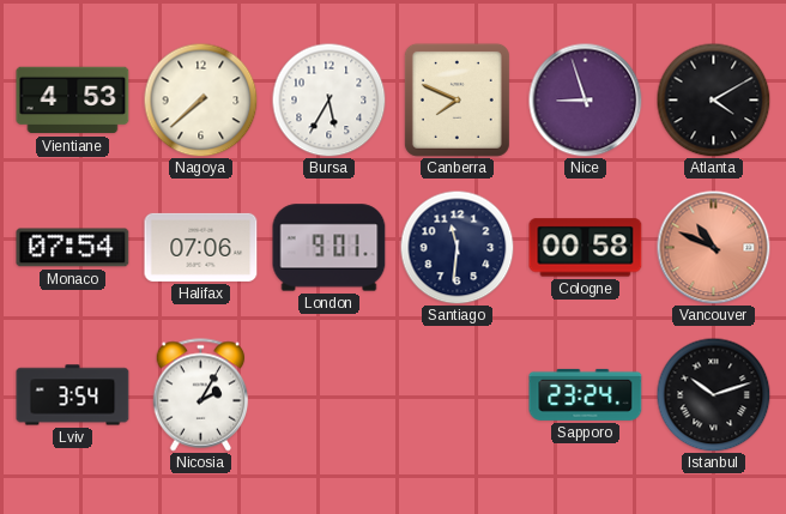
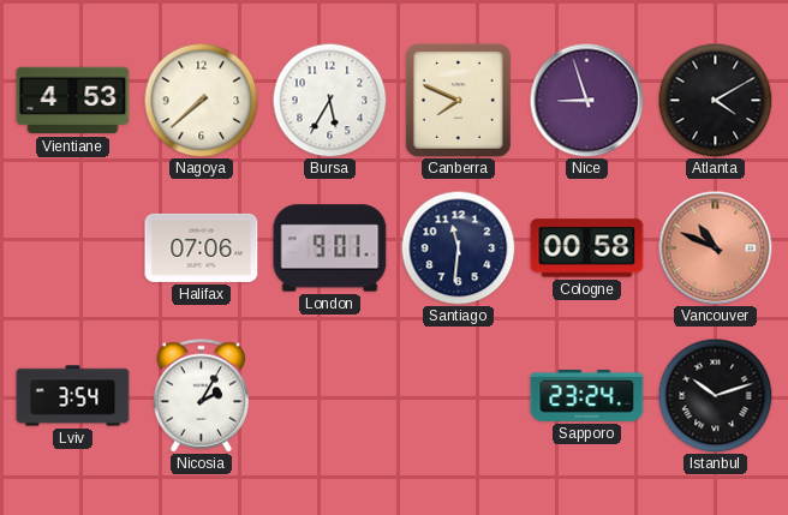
Monaco: 07:54 -> none
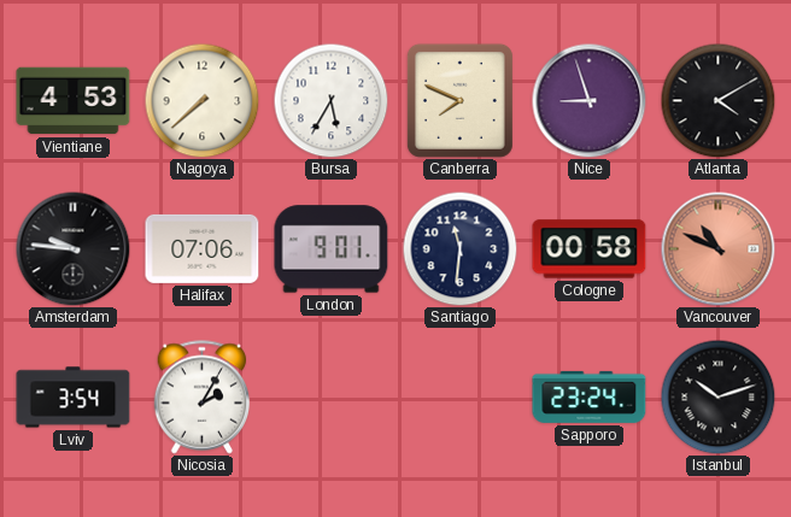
Amsterdam: none -> 9:46
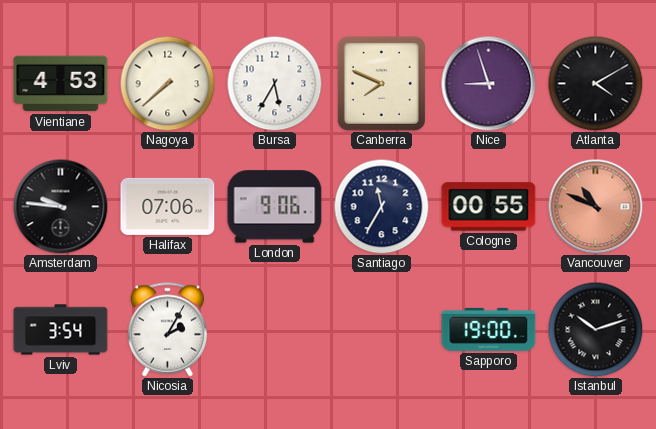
London: 9:01 -> 9:06
Santiago: 11:31 -> 11:35
Cologne: 00:58 -> 00:55
Sapporo: 23:24 -> 19:00
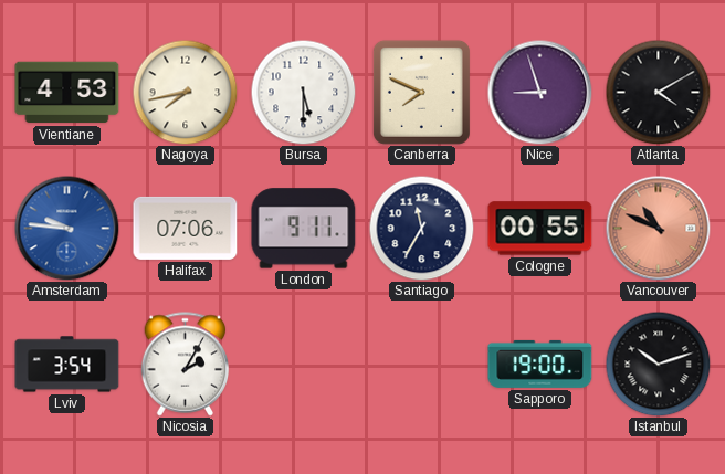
Nagoya: 7:38 -> 7:43
Bursa: 5:35 -> 5:30
Amsterdam dial: black -> blue
London: 9:06 -> 9:11
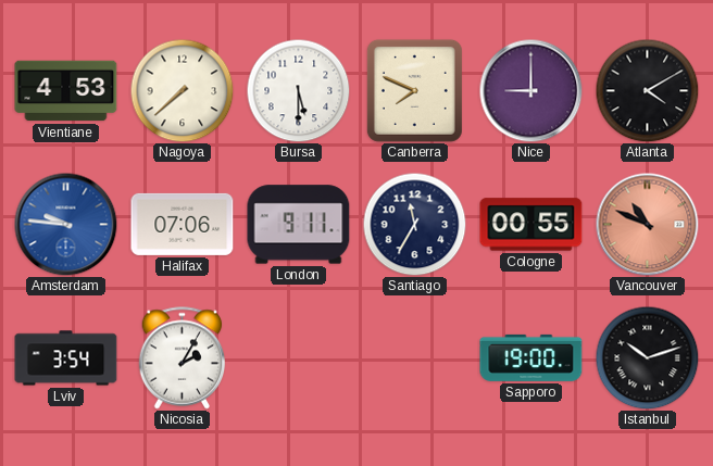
Nagoya: 7:43 -> 7:38
Nice: 8:57 -> 9:00
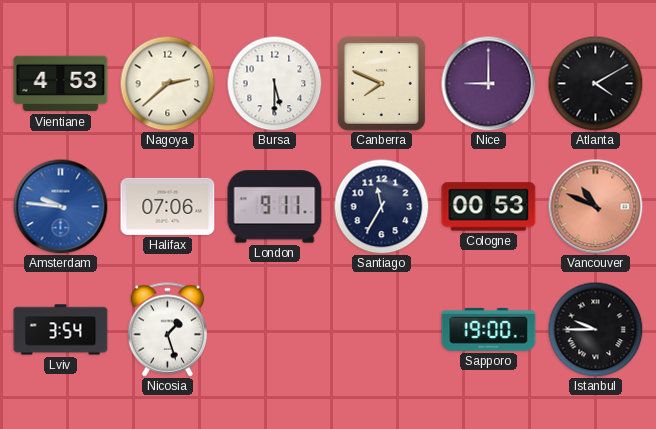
Nagoya: 7:38 -> 2:38
Cologne: 00:55 -> 00:53
Nicosia: 2:05 -> 1:27
Istanbul: 10:12 -> 9:45
